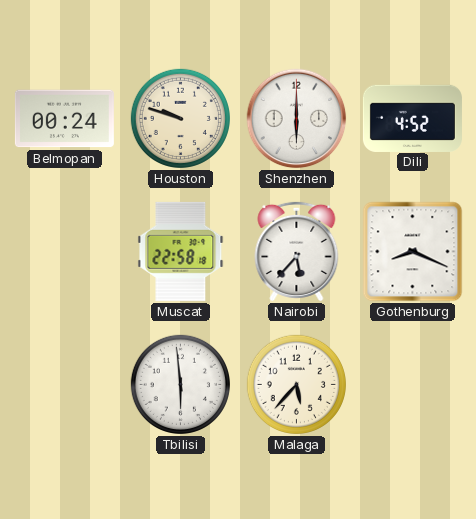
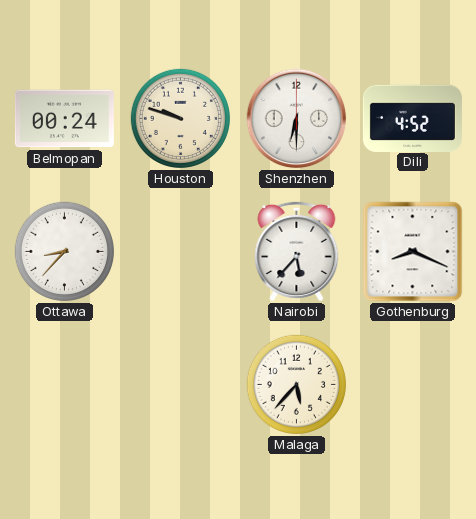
Shenzhen: 6:00 -> 6:30
Ottawa: none -> 8:37
Muscat: 22:58 -> none
Tbilisi: 5:59 -> none
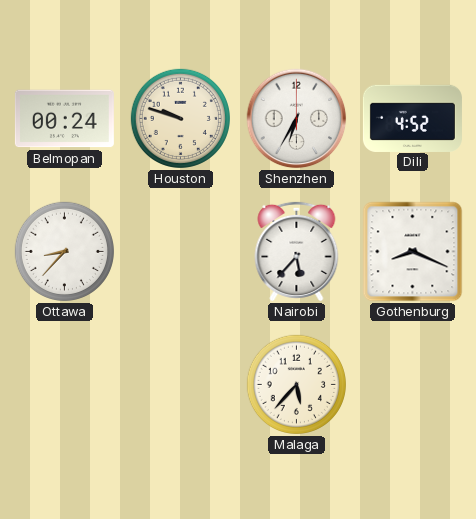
Shenzhen: 6:30 -> 6:35
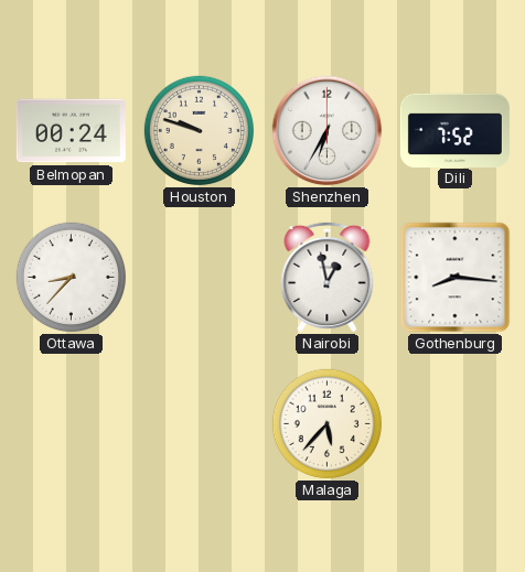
Dili: 4:52 -> 7:52
Nairobi: 5:37 -> 12:58
Gothenburg: 8:19 -> 8:16
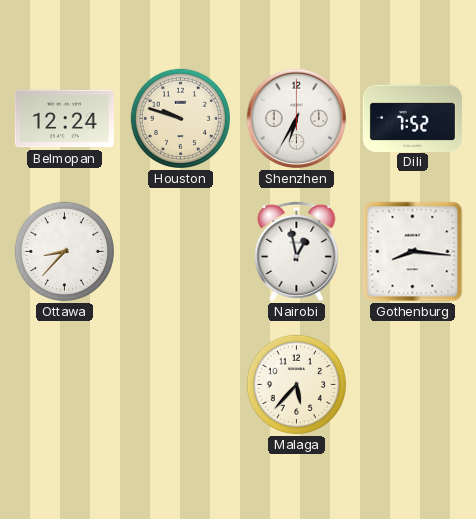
Belmopan: 00:24 -> 12:24
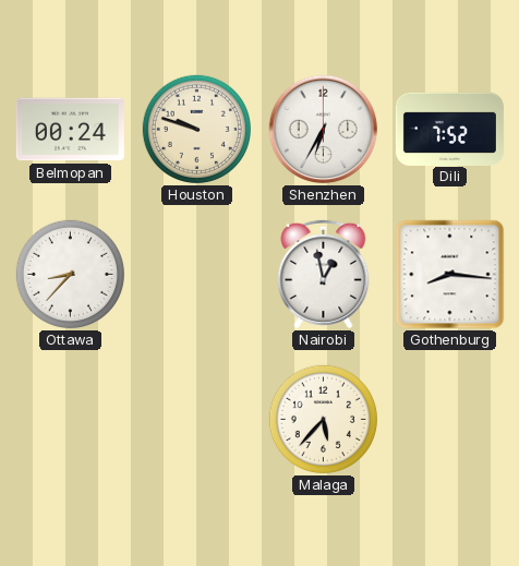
Belmopan: 12:24 -> 00:24
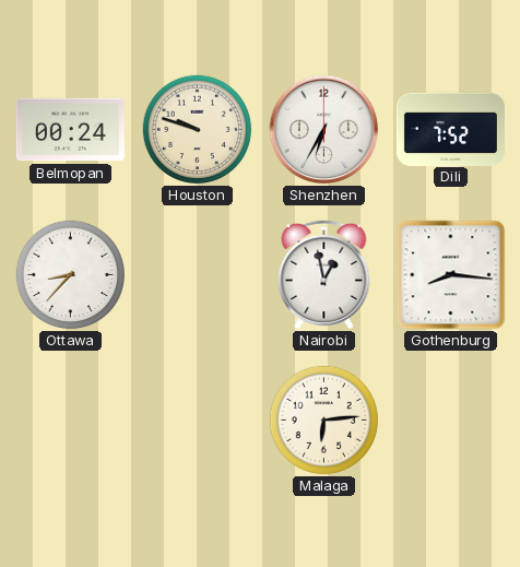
Malaga: 5:37 -> 6:14
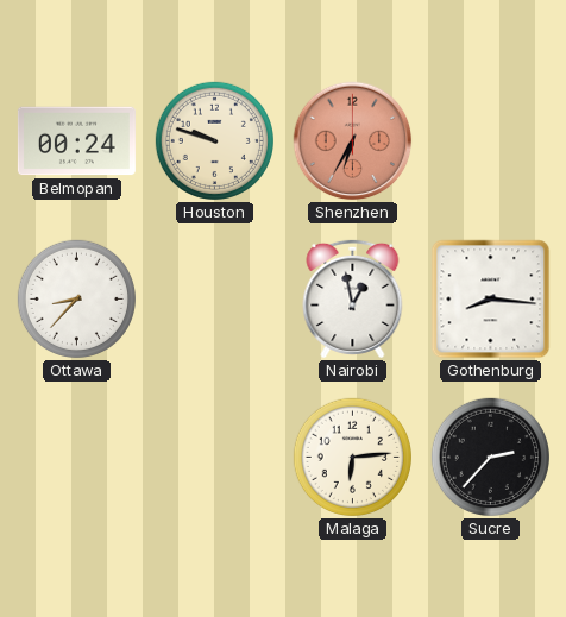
Shenzhen dial: white -> salmon
Dili: 7:52 -> none
Sucre: none -> 2:37
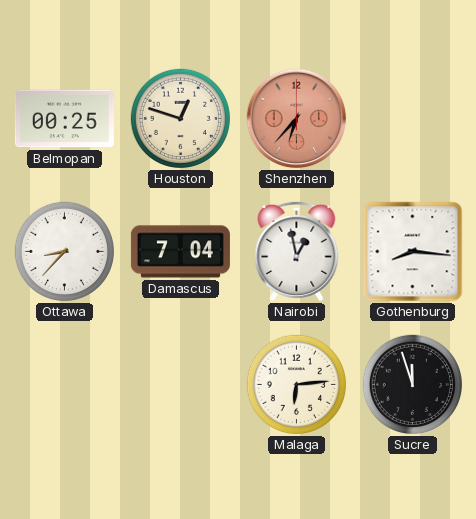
Belmopan: 00:24 -> 00:25
Houston: 9:48 -> 12:48
Shenzhen: 6:35 -> 6:37
Damascus: none -> 7:04
Sucre: 2:37 -> 11:57
